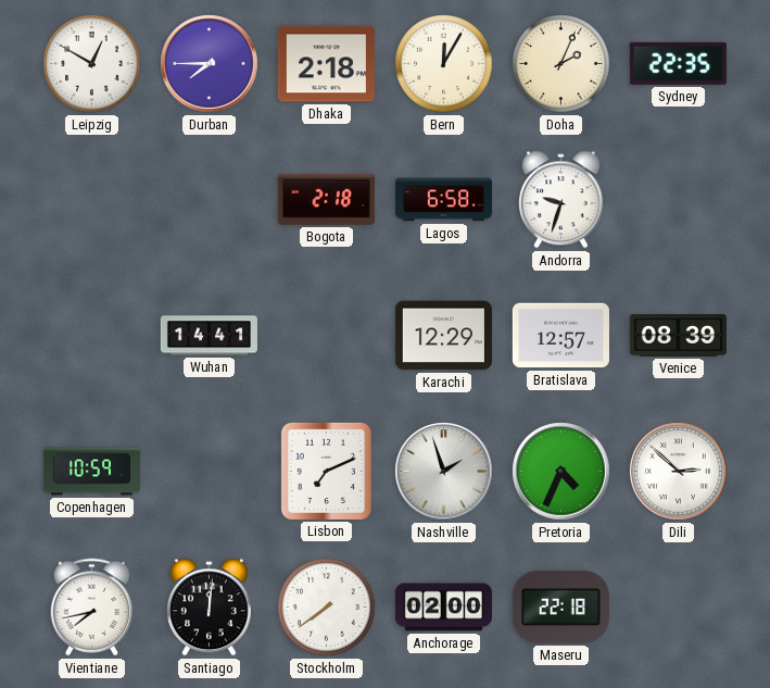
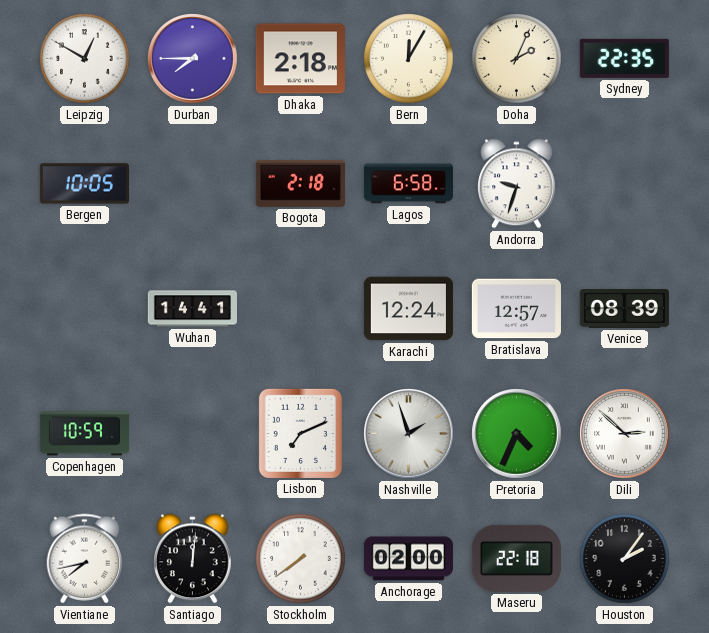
Bergen: none -> 10:05
Karachi: 12:29 -> 12:24
Houston: none -> 2:06
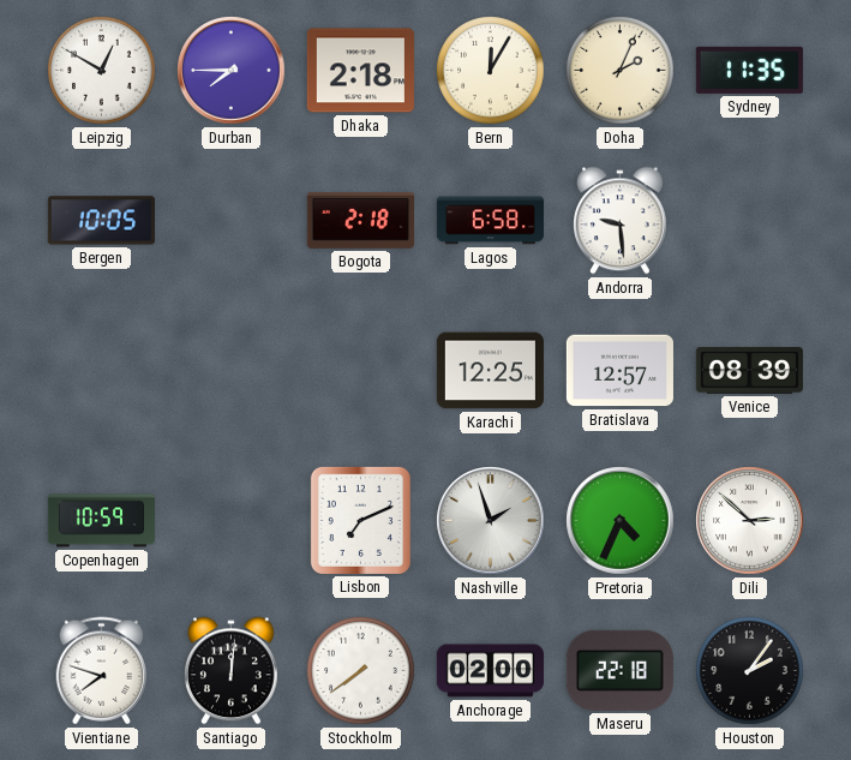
Sydney: 22:35 -> 11:35
Andorra: 9:33 -> 9:29
Wuhan: 14:41 -> none
Karachi: 12:24 -> 12:25
Vientiane: 7:43 -> 7:48
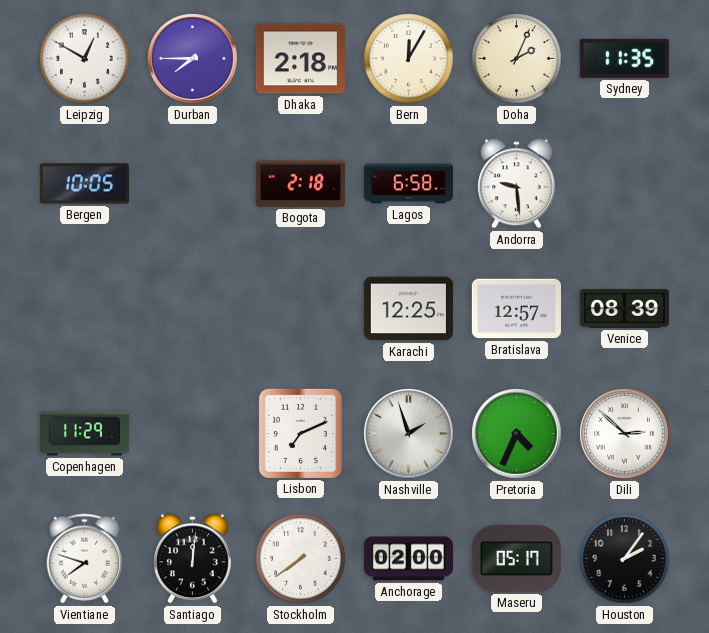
Copenhagen: 10:59 -> 11:29
Maseru: 22:18 -> 05:17
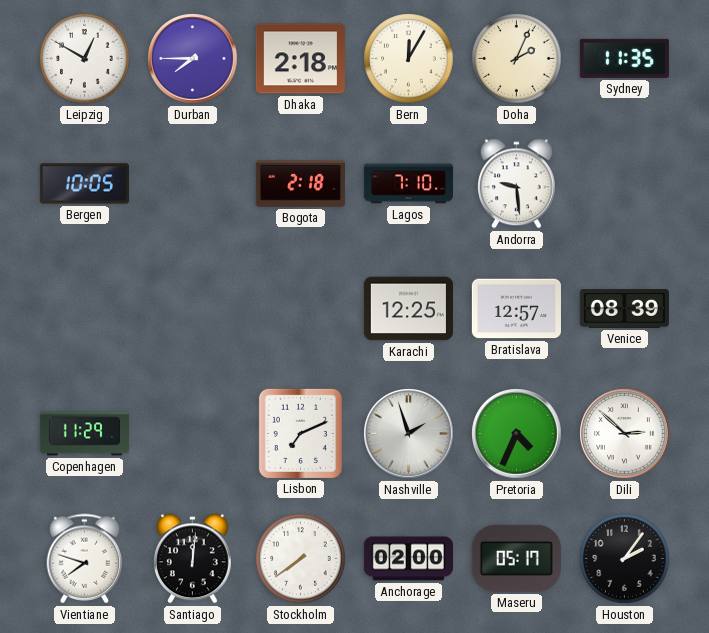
Lagos: 6:58 -> 7:10
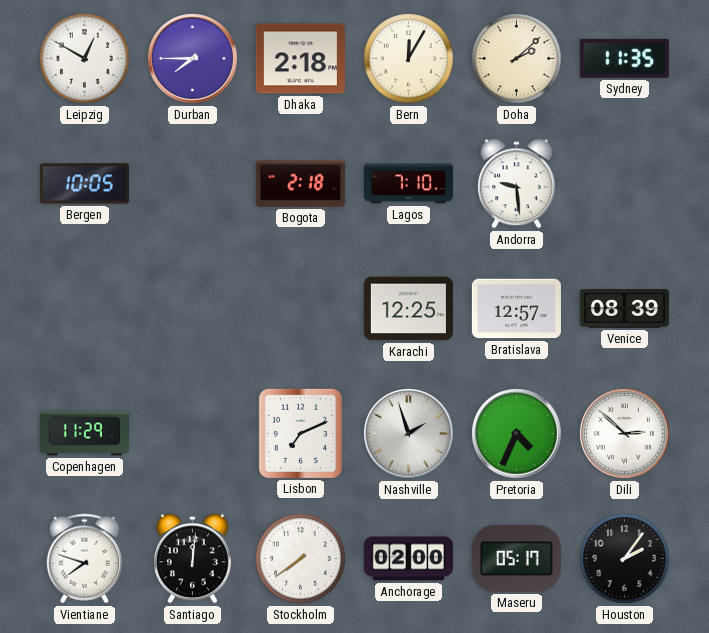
Doha: 2:04 -> 2:08
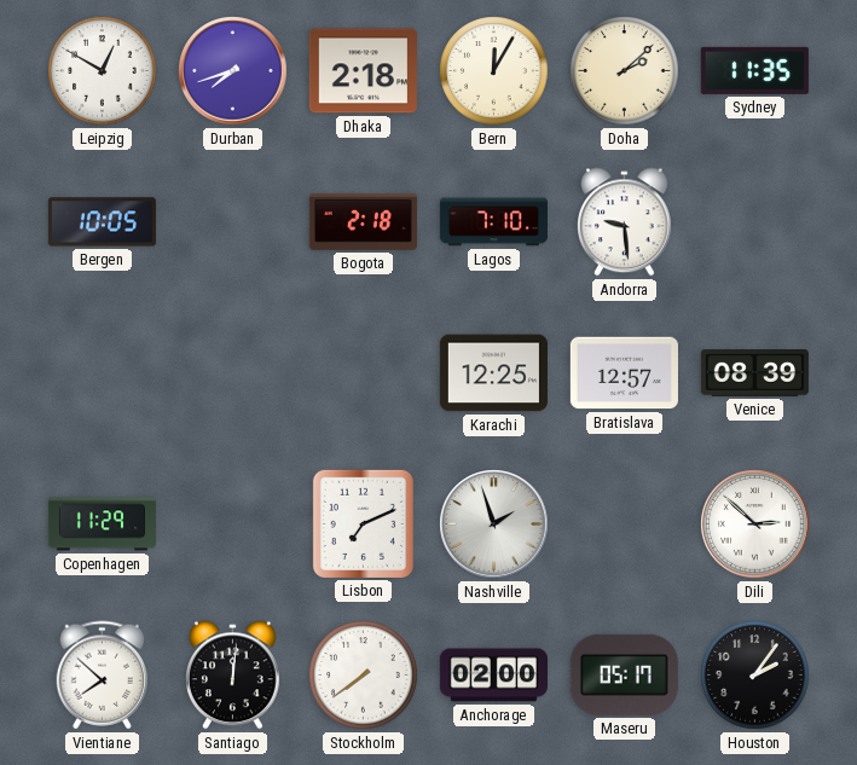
Durban: 7:45 -> 7:42
Pretoria: 4:34 -> none
Vientiane: 7:48 -> 7:52
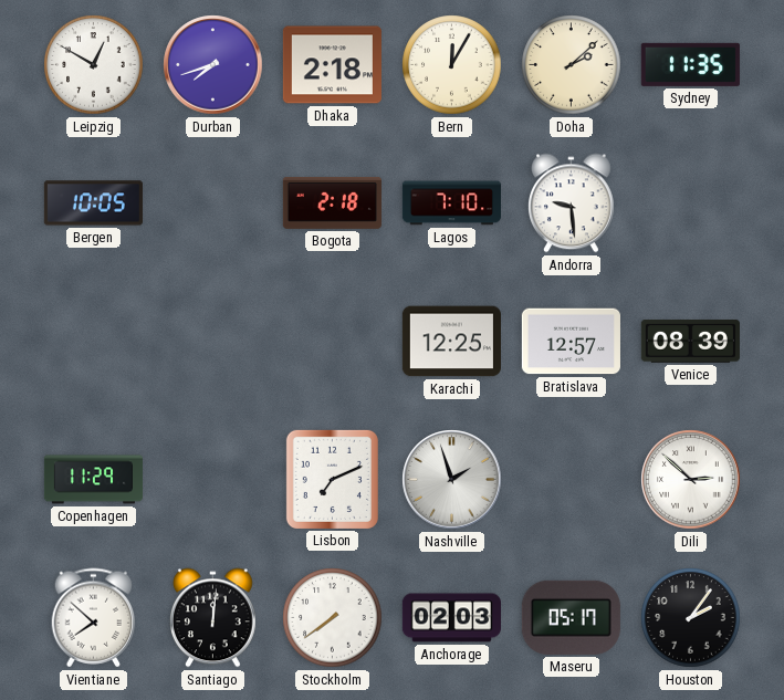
Anchorage: 02:00 -> 02:03
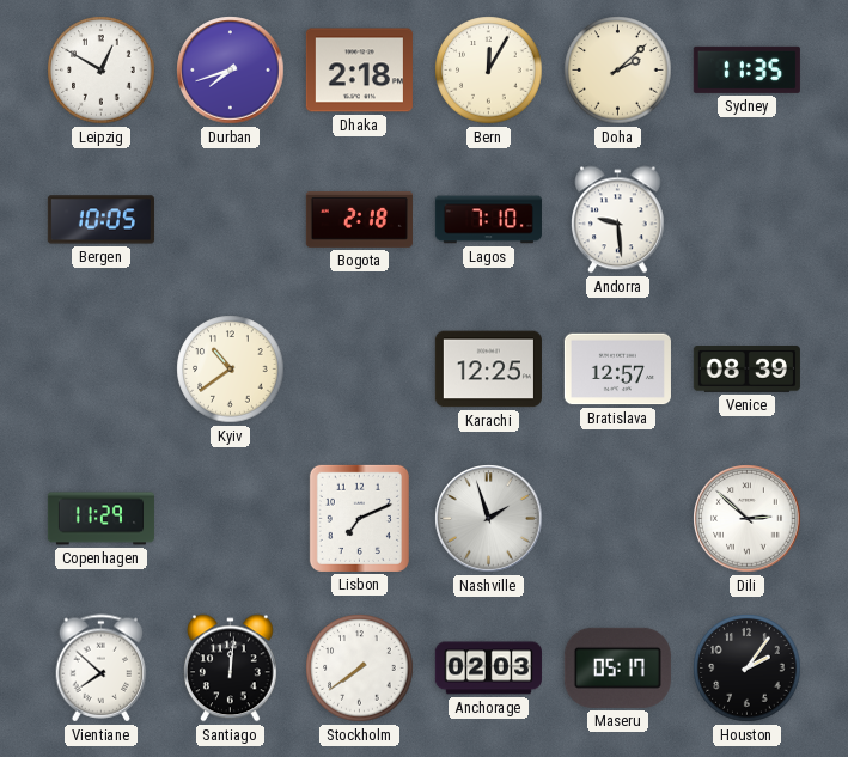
Kyiv: none -> 10:39
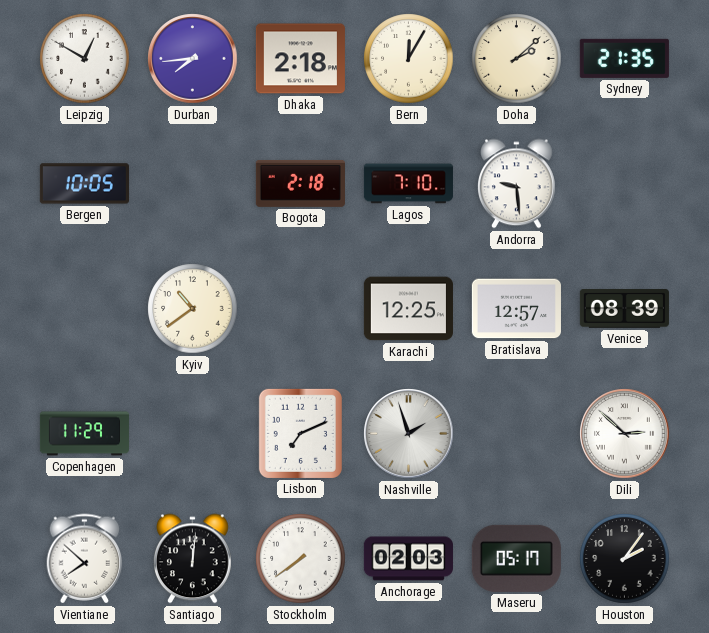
Durban: 7:42 -> 7:44
Sydney: 11:35 -> 21:35
